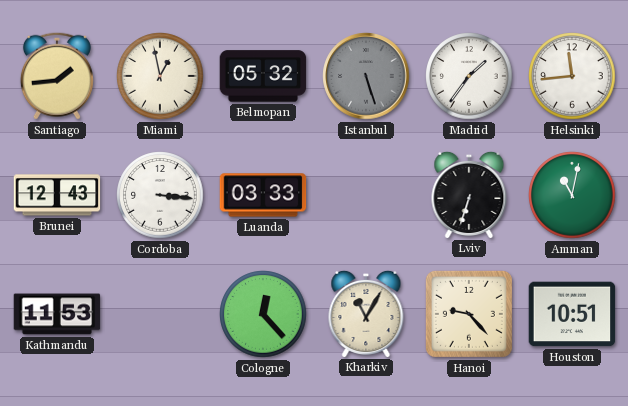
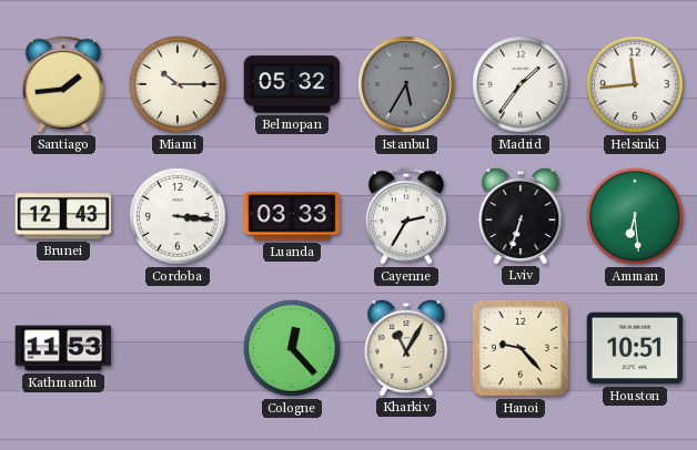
Miami: 12:58 -> 10:15
Istanbul: 5:27 -> 5:35
Cayenne: none -> 2:35
Amman: 11:02 -> 6:29
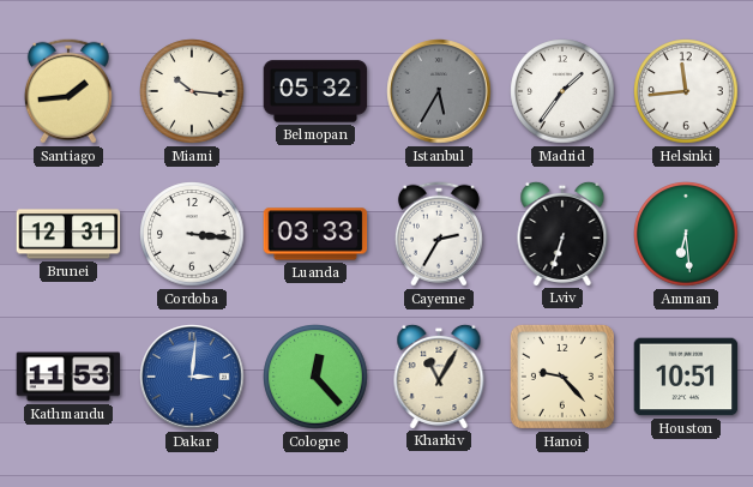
Miami: 10:15 -> 10:16
Brunei: 12:43 -> 12:31
Dakar: none -> 3:01
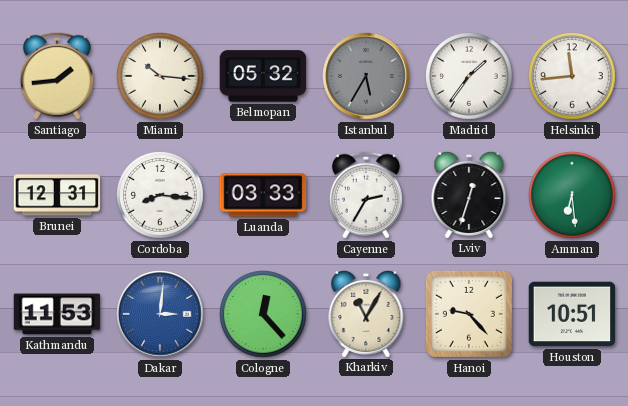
Cordoba: 3:16 -> 8:16
Lviv: 6:33 -> 12:33
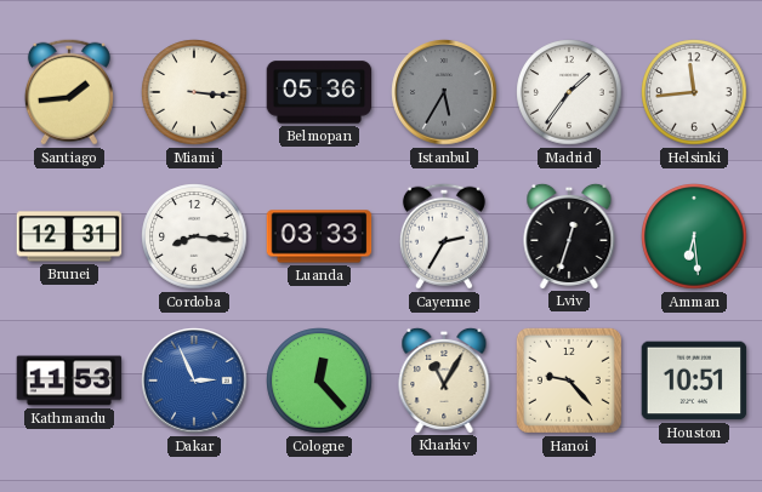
Miami: 10:16 -> 3:16
Belmopan: 05:32 -> 05:36
Dakar: 3:01 -> 2:56
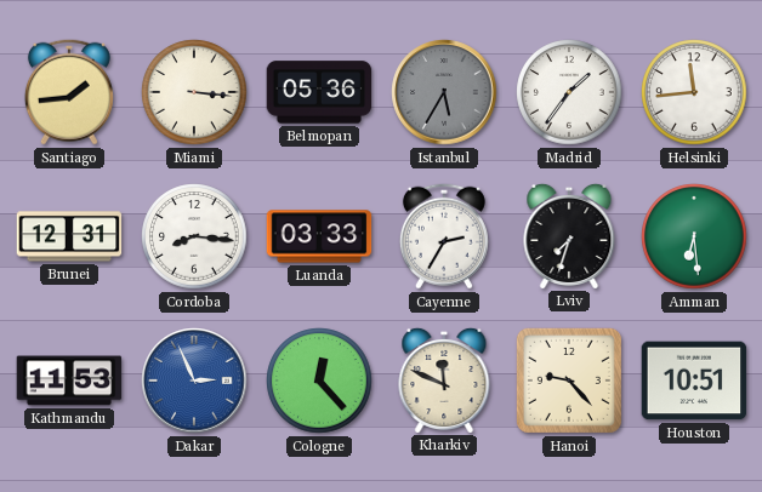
Lviv: 12:33 -> 7:33
Kharkiv: 11:05 -> 11:49
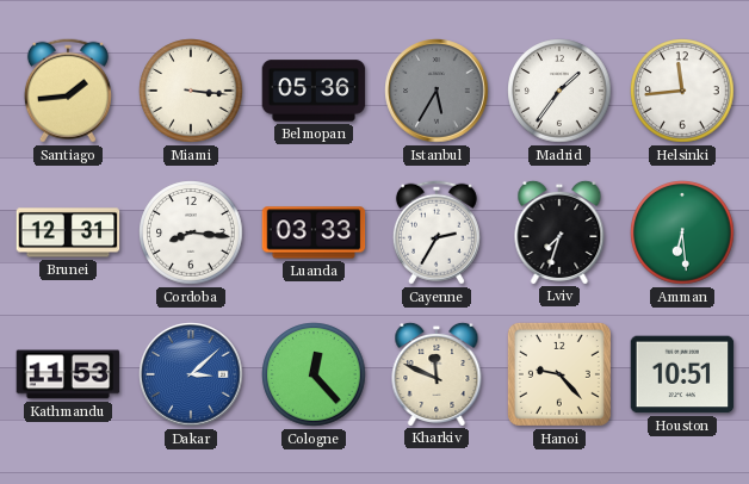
Dakar: 2:56 -> 3:08
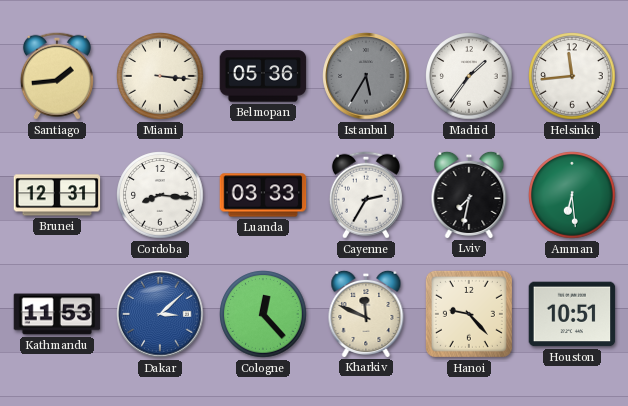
Lviv: 7:33 -> 7:32
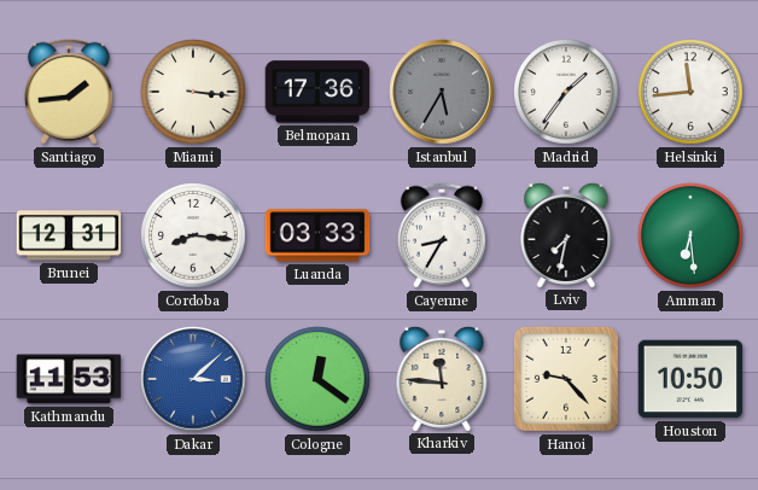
Belmopan: 05:36 -> 17:36
Cayenne: 2:35 -> 8:35
Cologne: 12:23 -> 12:21
Kharkiv: 11:49 -> 11:46
Houston: 10:51 -> 10:50
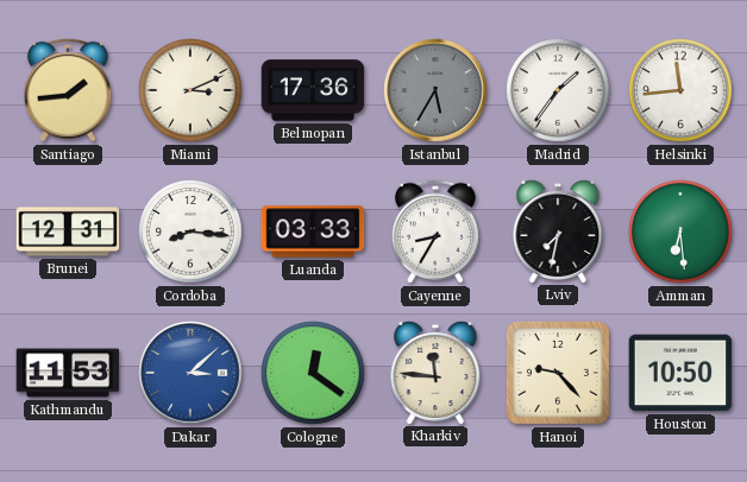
Miami: 3:16 -> 3:11
